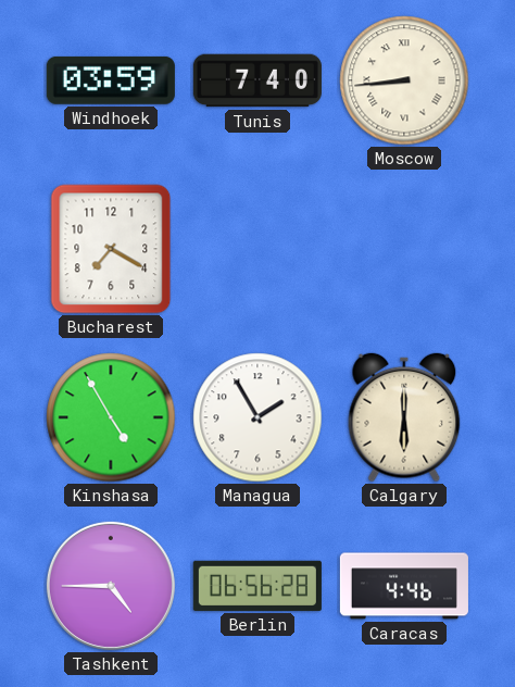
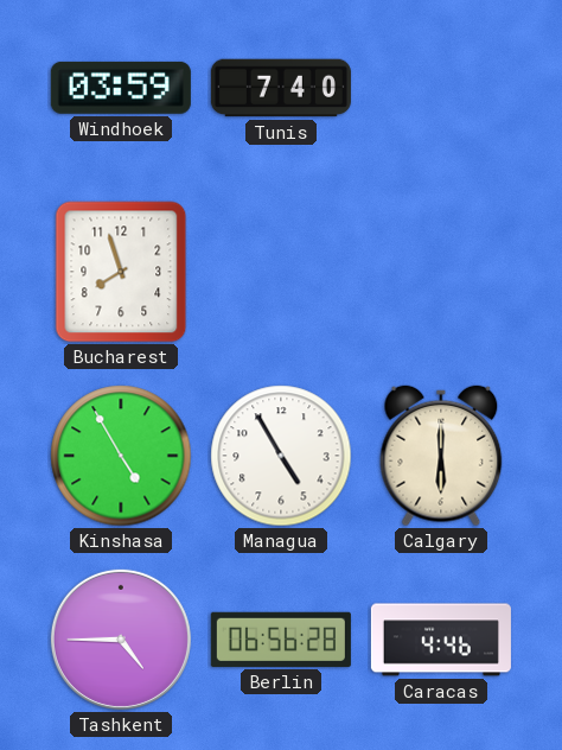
Moscow: 8:44 -> none
Bucharest: 7:20 -> 7:57
Managua: 1:55 -> 4:55
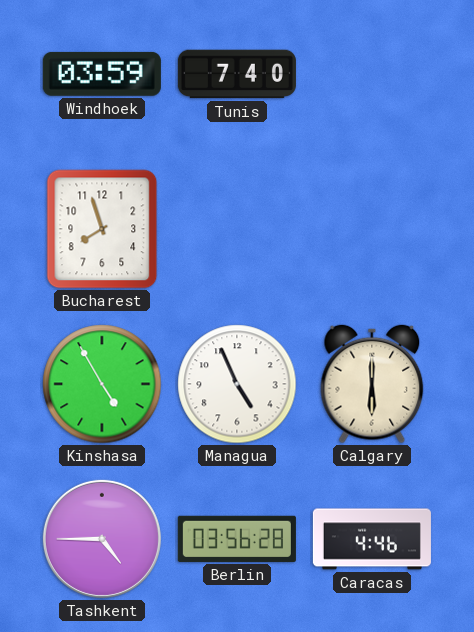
Managua: 4:55 -> 4:56
Berlin: 06:56 -> 03:56
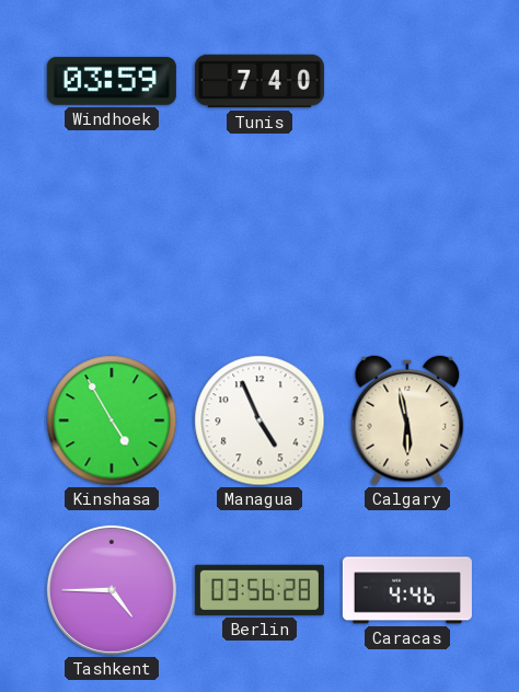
Bucharest: 7:57 -> none
Calgary: 6:00 -> 5:58
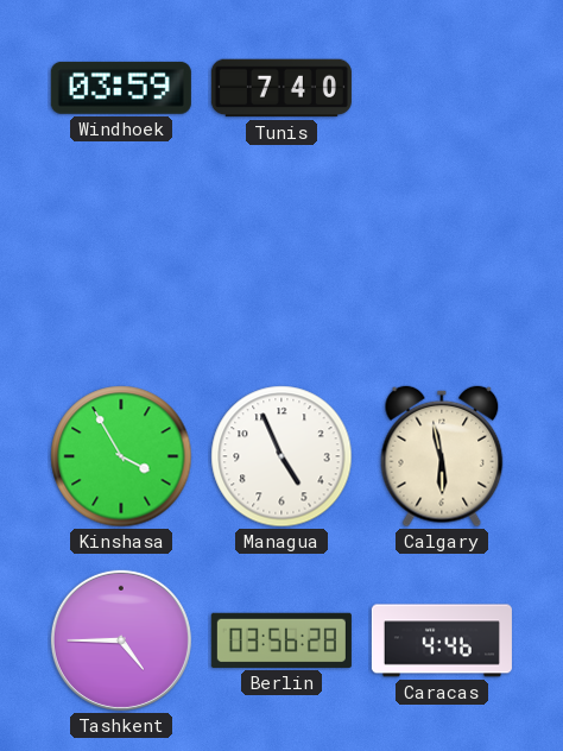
Kinshasa: 4:55 -> 3:55
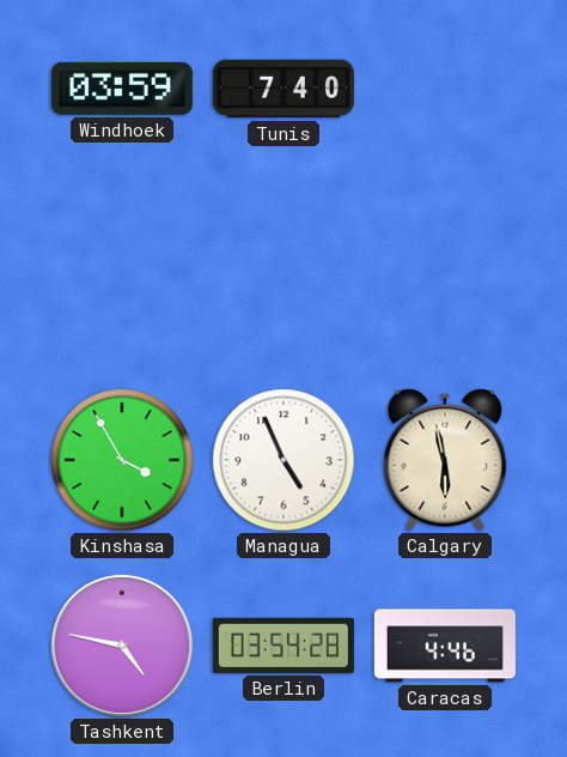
Tashkent: 4:45 -> 4:47
Berlin: 03:56 -> 03:54
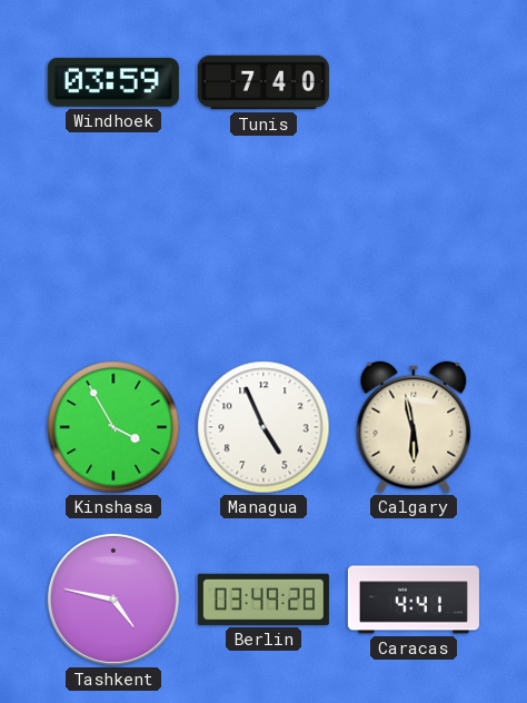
Berlin: 03:54 -> 03:49
Caracas: 4:46 -> 4:41
